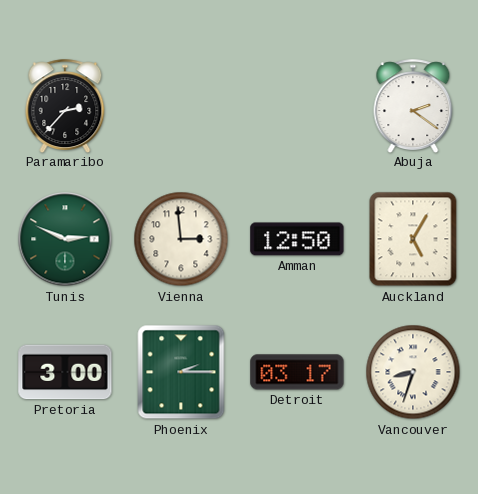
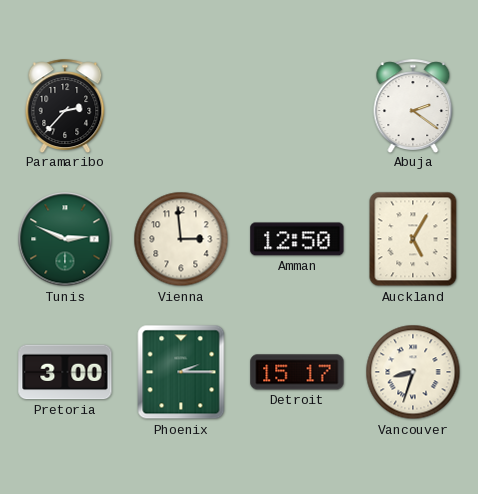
Detroit: 03:17 -> 15:17
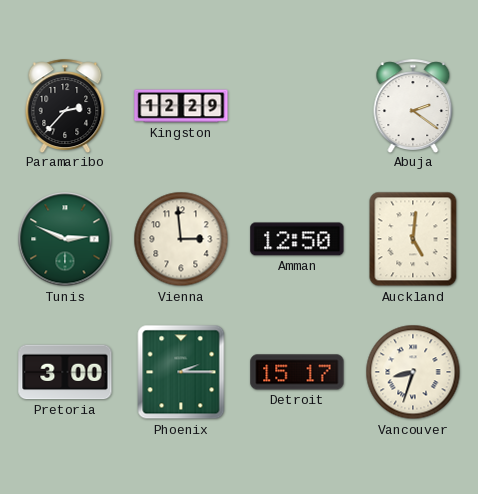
Kingston: none -> 12:29
Auckland: 5:05 -> 5:01
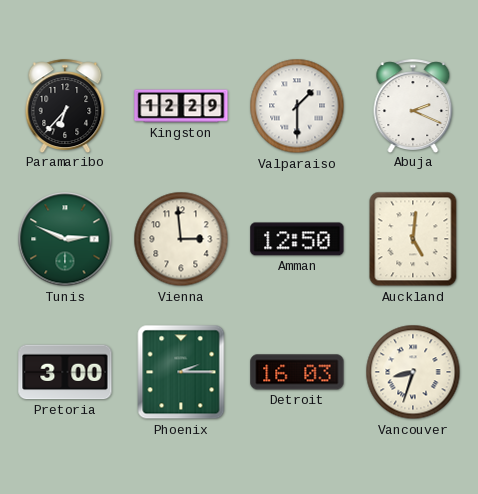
Paramaribo: 2:37 -> 6:37
Valparaiso: none -> 1:30
Abuja: 2:21 -> 2:19
Detroit: 15:17 -> 16:03
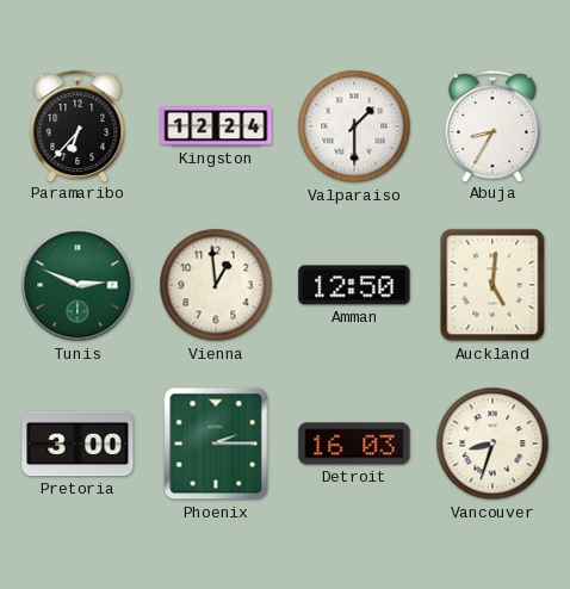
Kingston: 12:29 -> 12:24
Abuja: 2:19 -> 8:35
Vienna: 2:59 -> 12:59
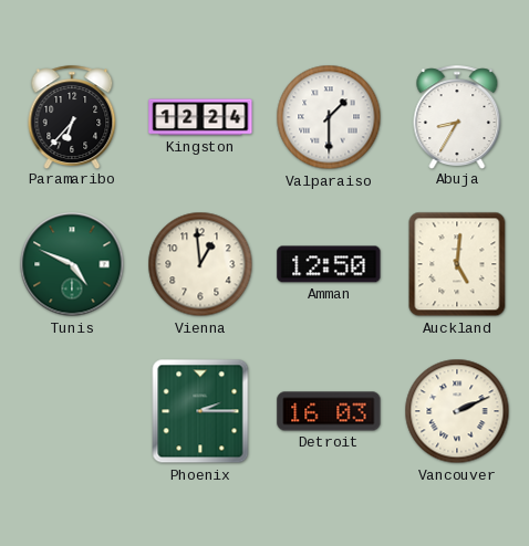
Tunis: 2:49 -> 4:49
Pretoria: 3:00 -> none
Vancouver: 8:33 -> 2:11
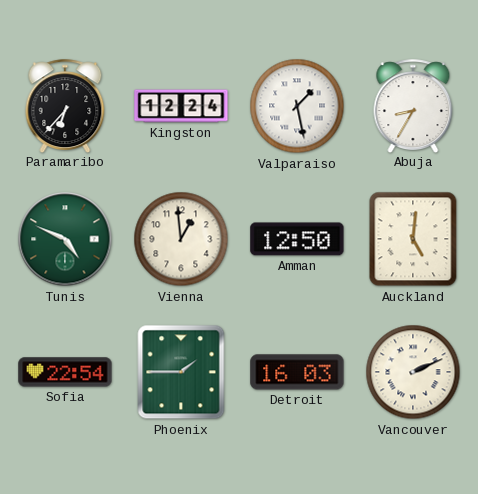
Valparaiso: 1:30 -> 1:28
Sofia: none -> 22:54
Phoenix: 2:15 -> 1:45
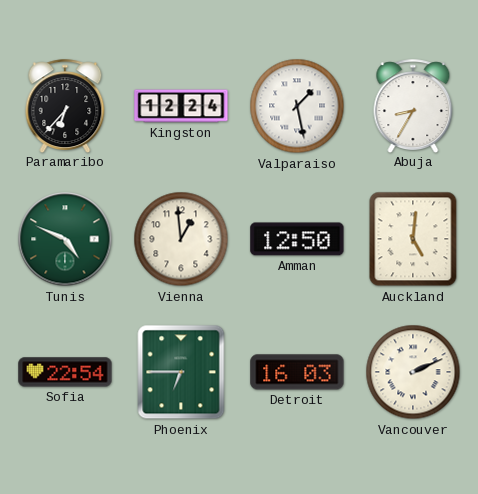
Phoenix: 1:45 -> 6:45
